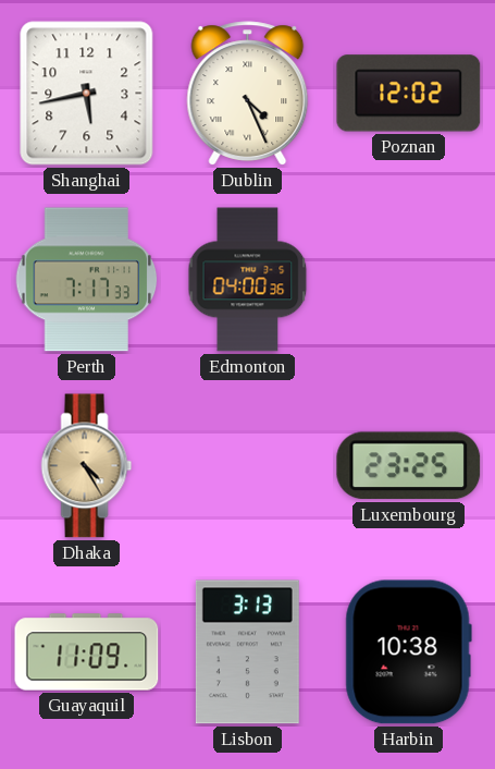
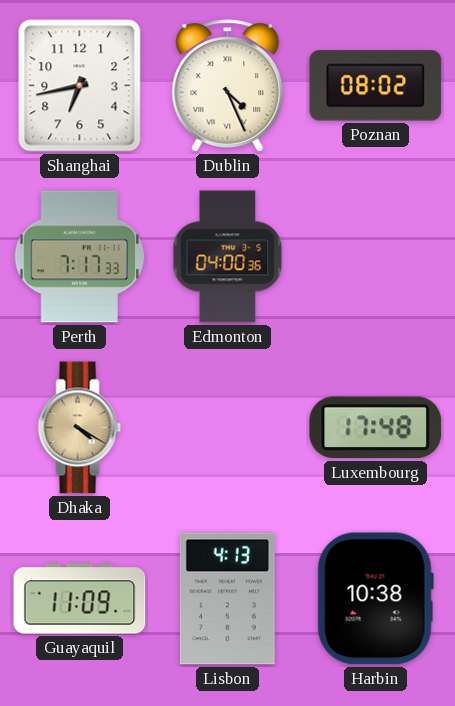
Shanghai: 5:43 -> 6:43
Poznan: 12:02 -> 08:02
Dhaka: 4:25 -> 4:20
Luxembourg: 23:25 -> 17:48
Lisbon: 3:13 -> 4:13
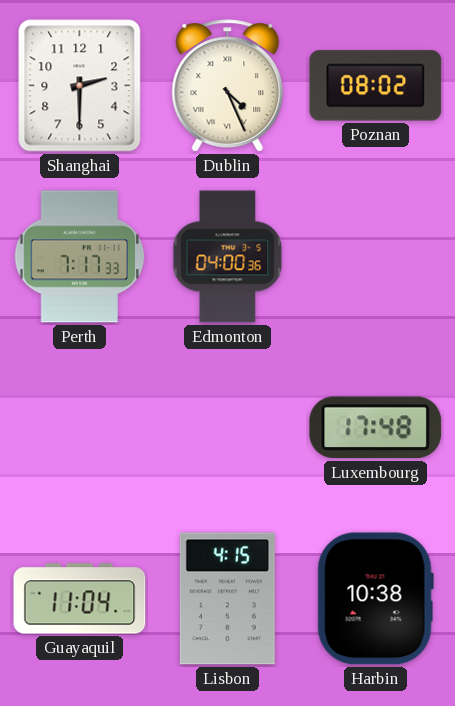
Shanghai: 6:43 -> 2:30
Dhaka: 4:20 -> none
Guayaquil: 11:09 -> 11:04
Lisbon: 4:13 -> 4:15
